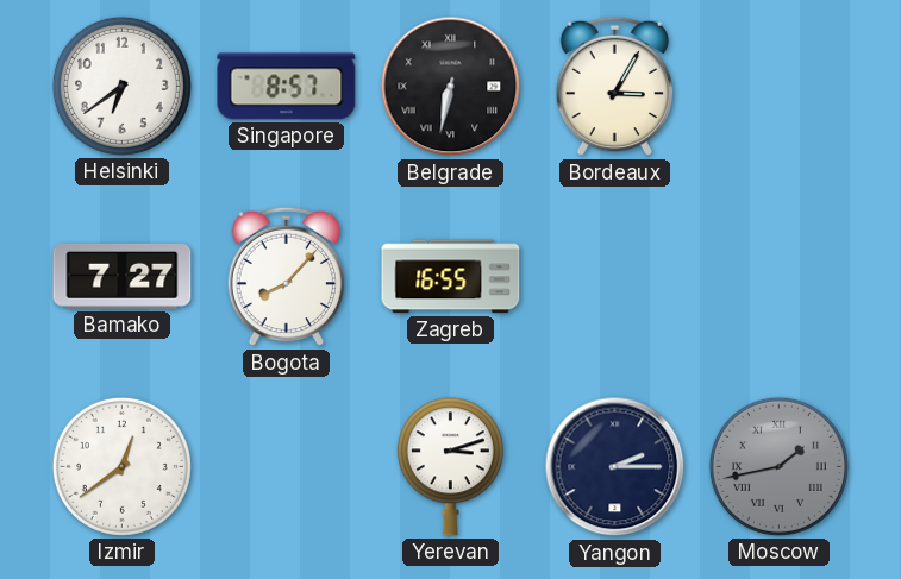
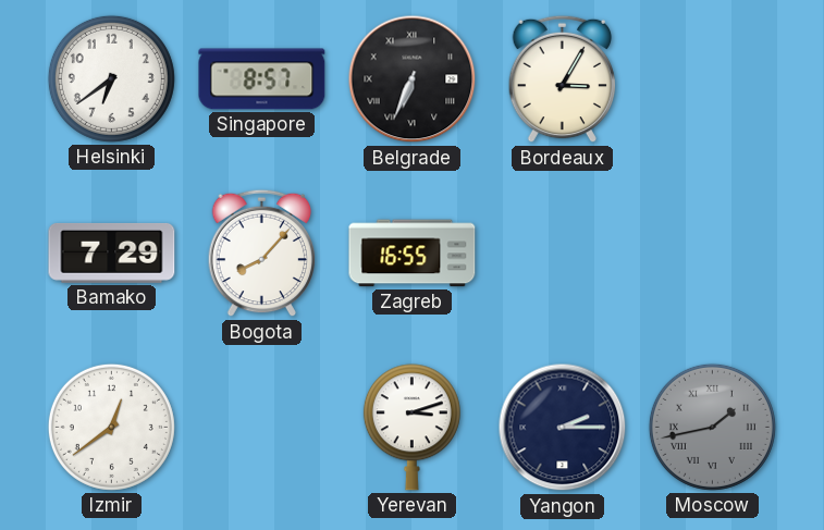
Belgrade: 6:32 -> 6:34
Bamako: 7:27 -> 7:29
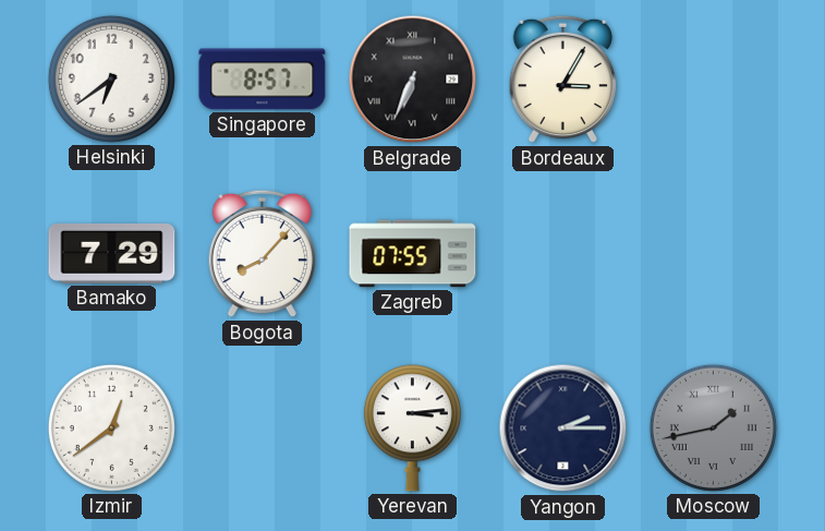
Zagreb: 16:55 -> 07:55
Yerevan: 3:12 -> 3:14
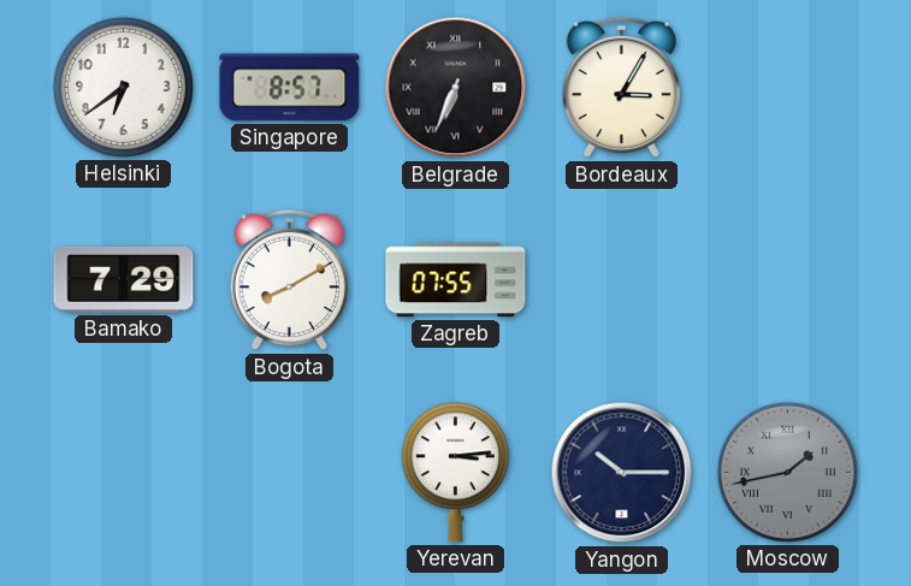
Bogota: 8:07 -> 8:10
Izmir: 12:39 -> none
Yangon: 2:15 -> 10:15
